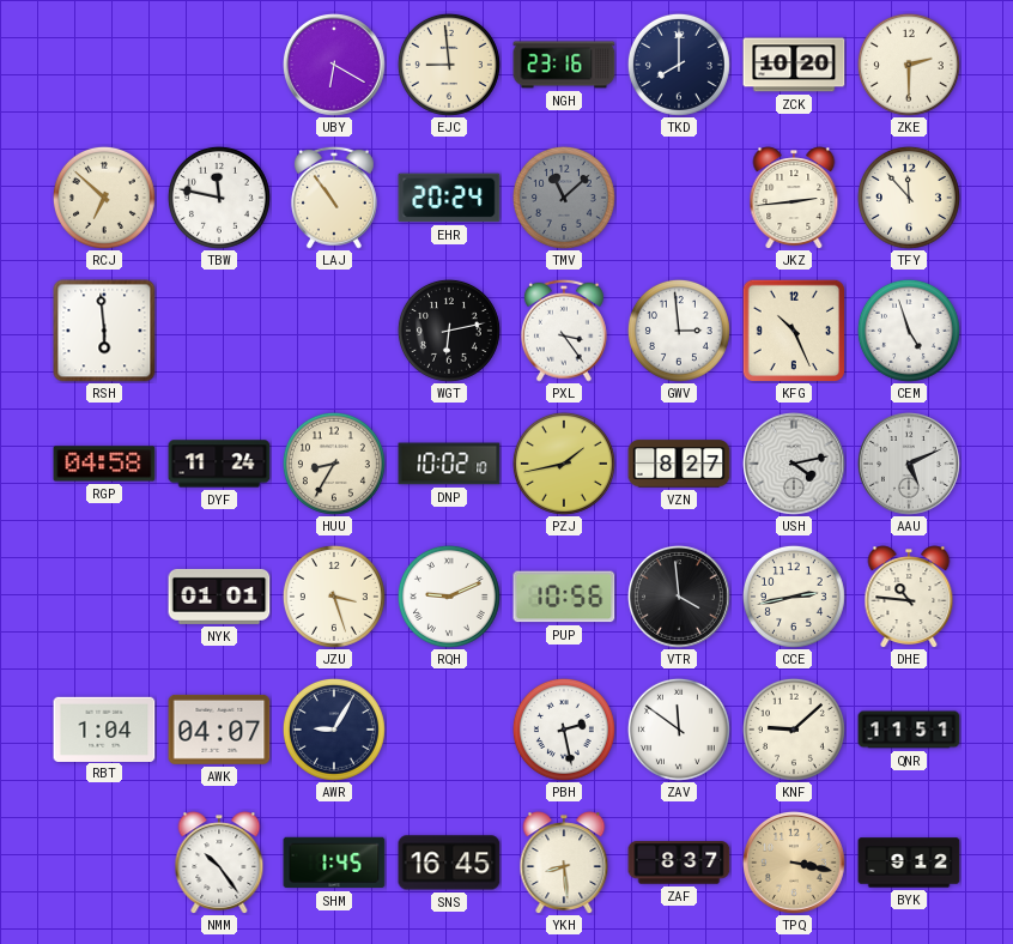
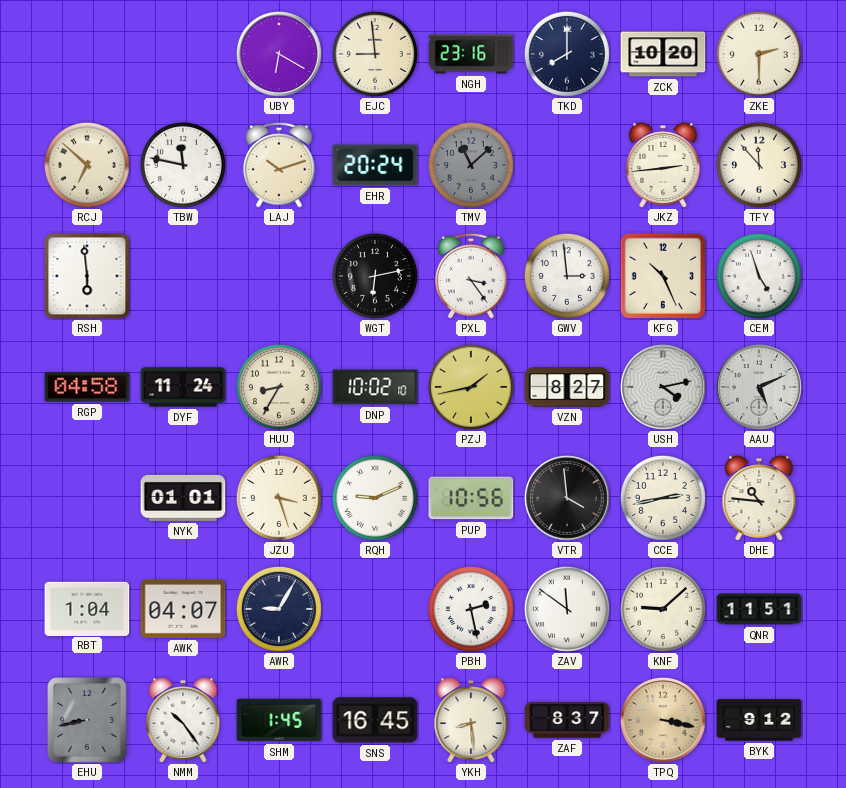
LAJ: 10:54 -> 10:12
EHU: none -> 8:43
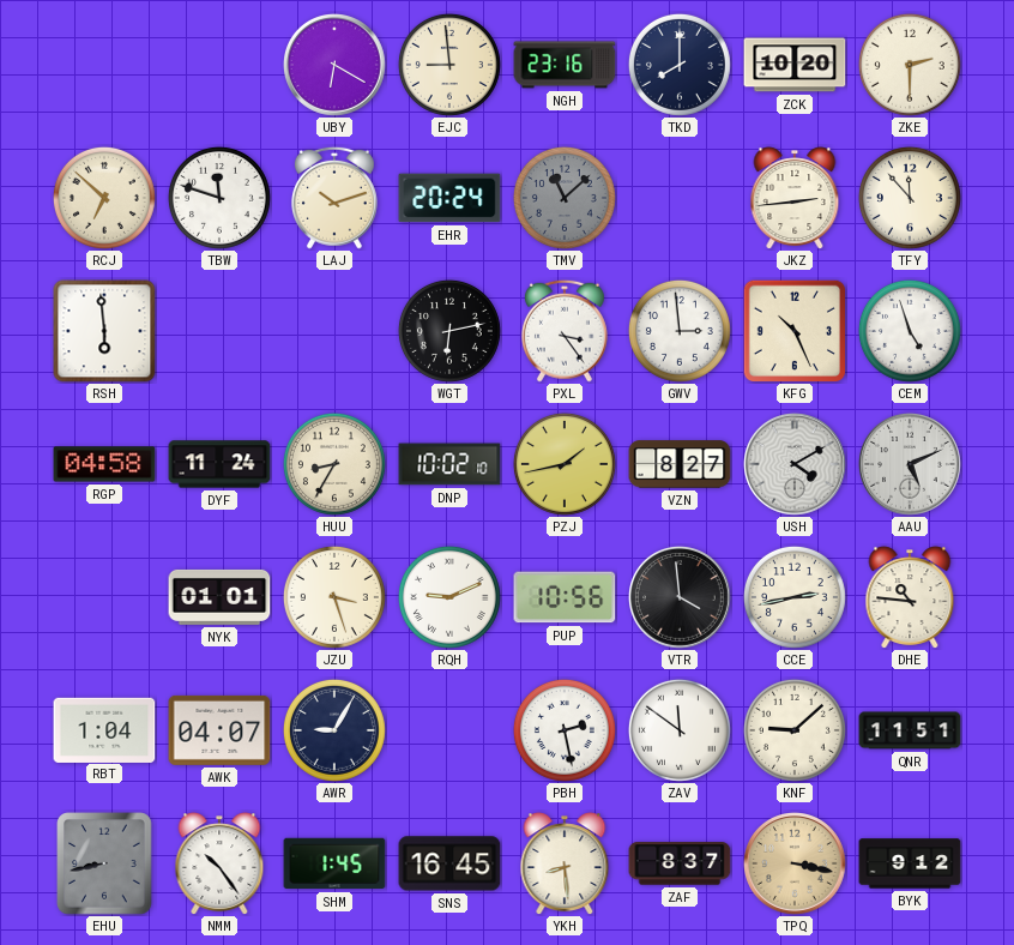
TBW: 11:47 -> 11:48
USH: 4:13 -> 4:10
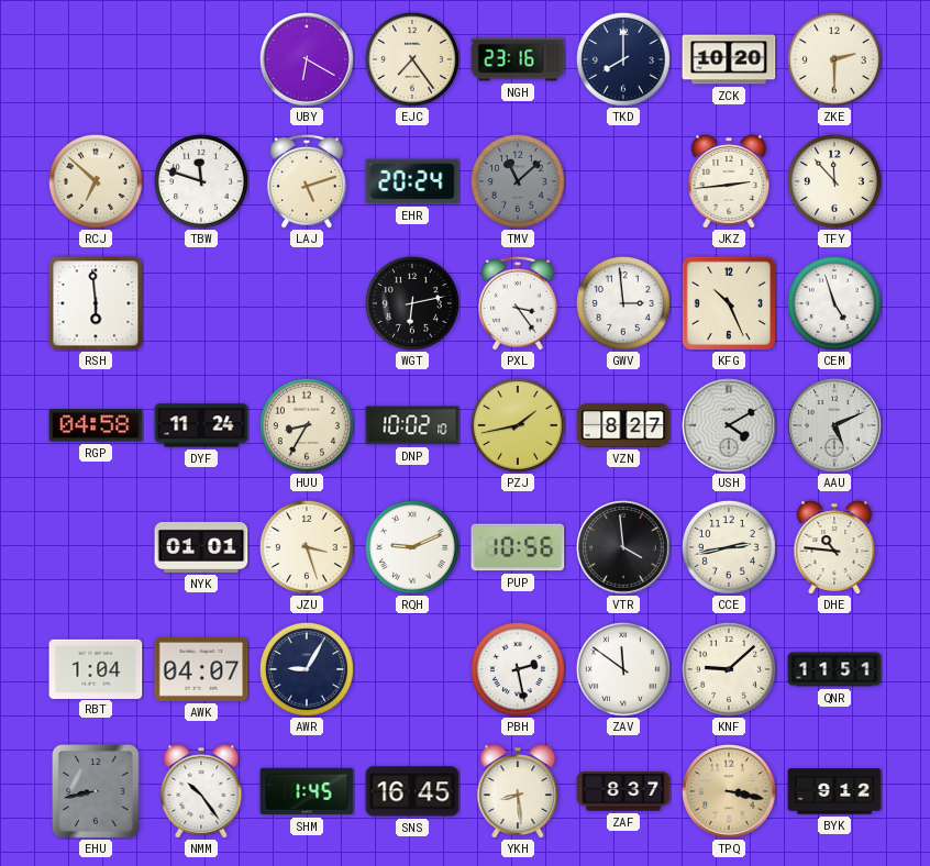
EJC: 8:59 -> 7:24
LAJ: 10:12 -> 5:12
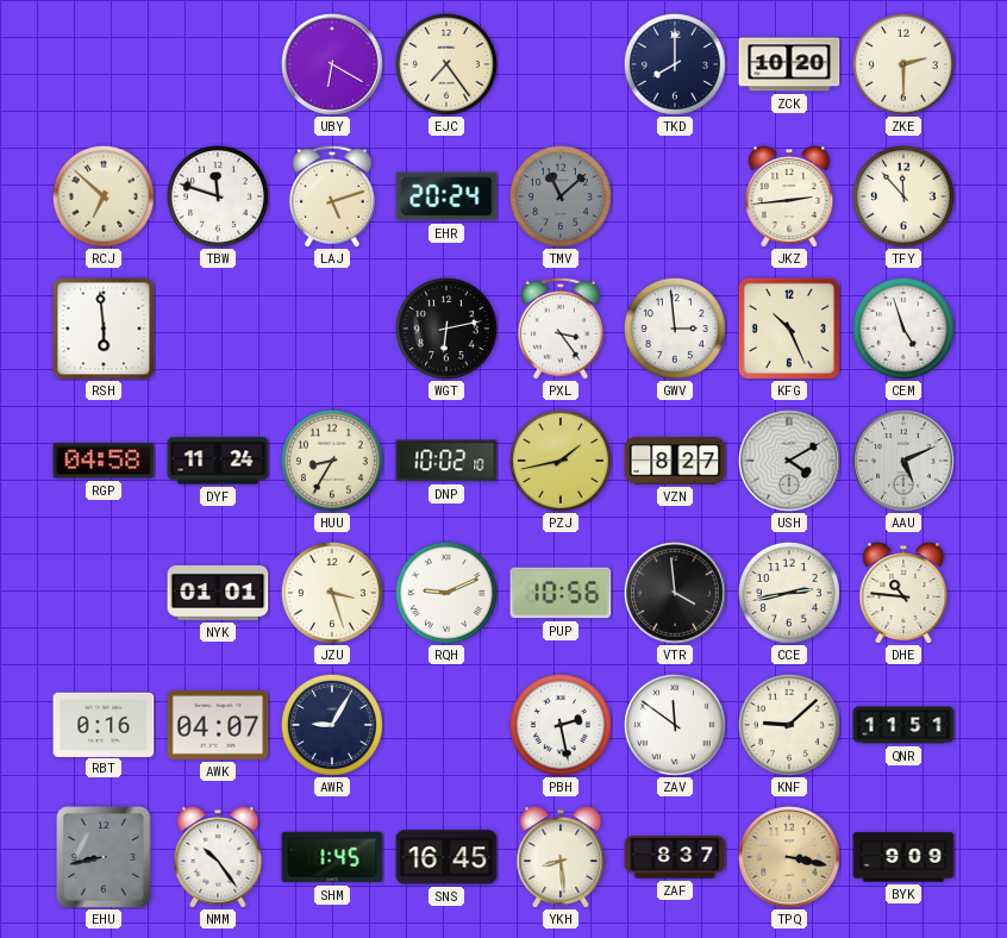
NGH: 23:16 -> none
RBT: 1:04 -> 0:16
BYK: 9:12 -> 9:09
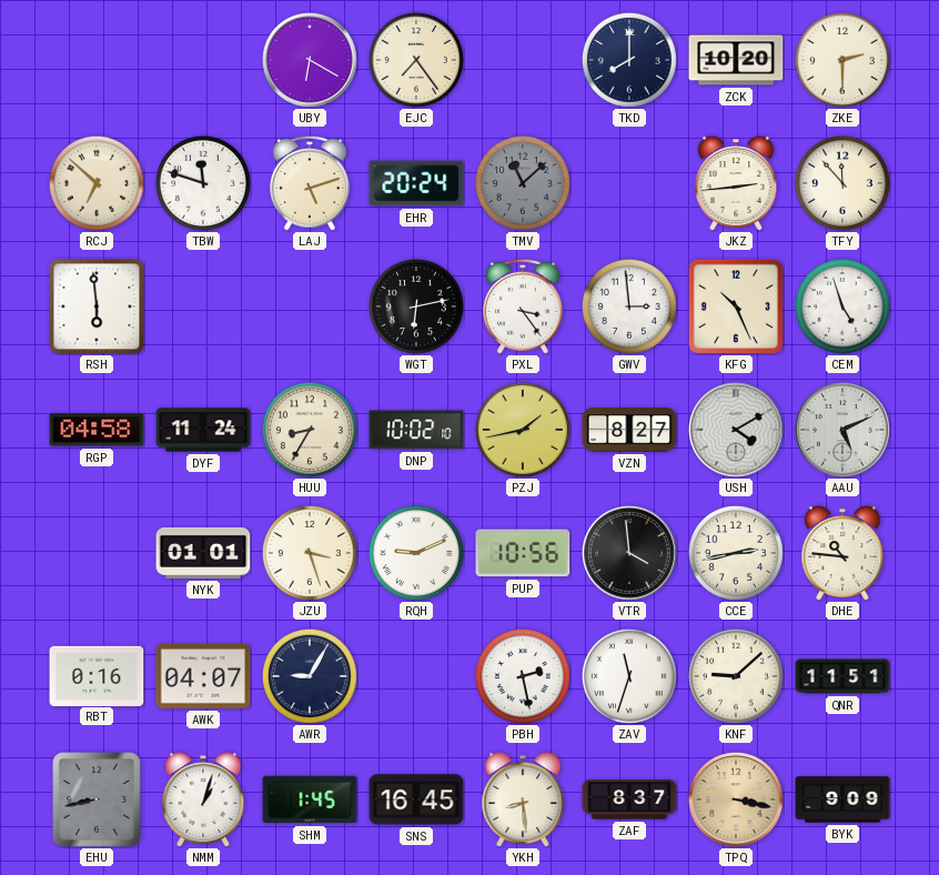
ZAV: 11:51 -> 11:33
NMM: 10:24 -> 1:03
